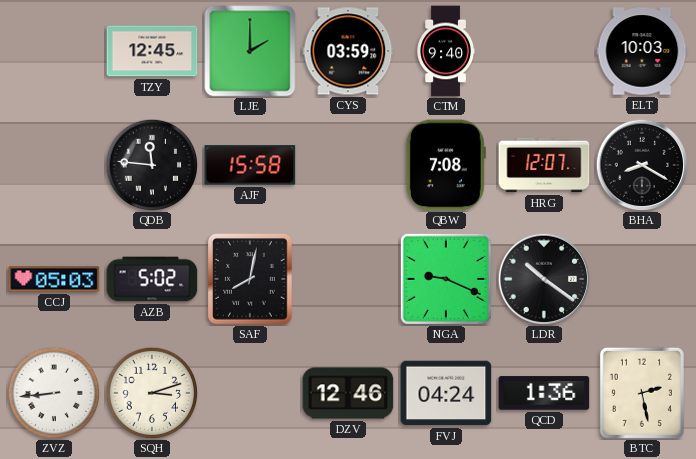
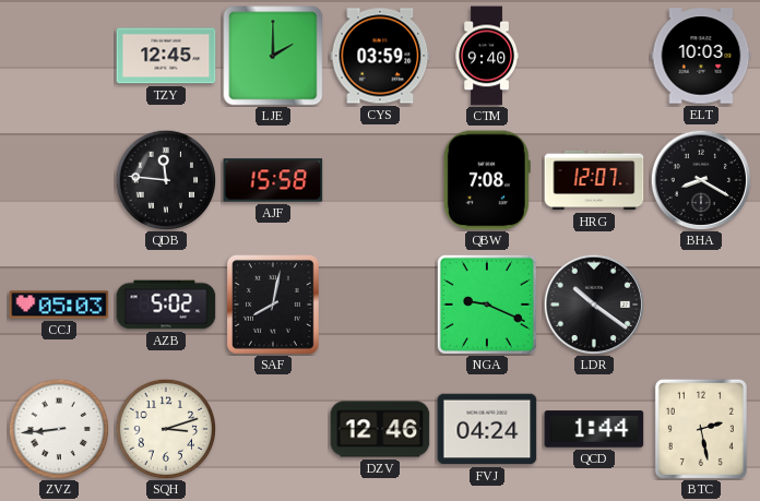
QCD: 1:36 -> 1:44
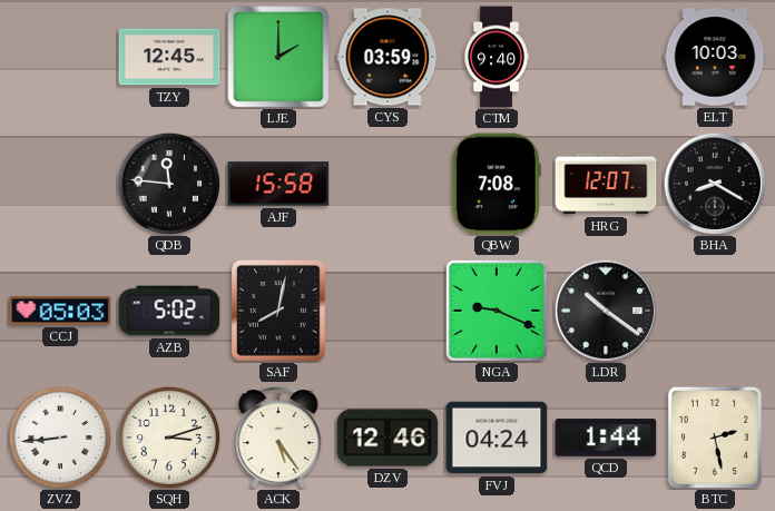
ACK: none -> 5:24
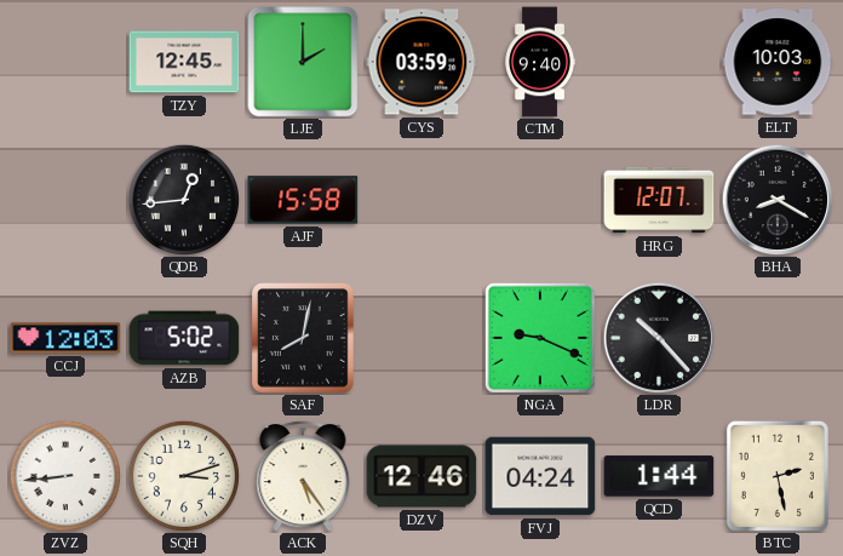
QDB: 11:46 -> 12:44
QBW: 7:08 -> none
CCJ: 05:03 -> 12:03
LDR: 10:21 -> 10:23
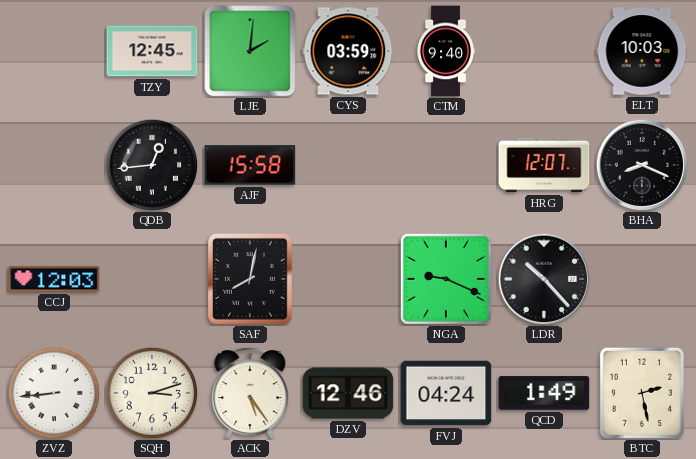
LJE: 2:00 -> 2:01
BHA: 8:20 -> 8:19
AZB: 5:02 -> none
QCD: 1:44 -> 1:49
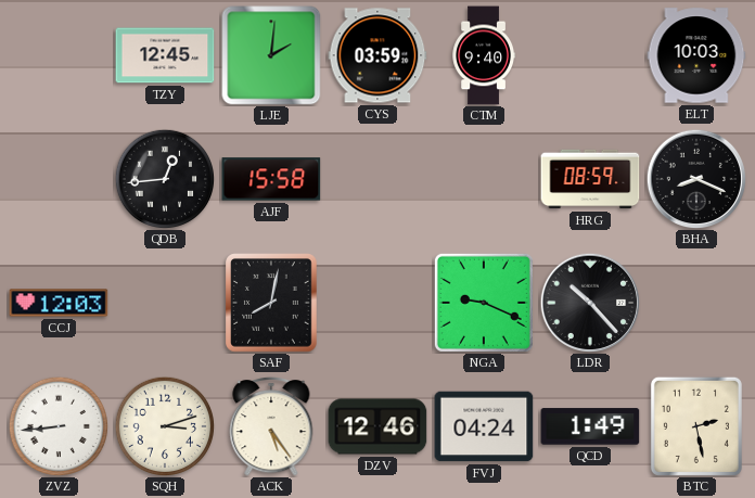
HRG: 12:07 -> 08:59
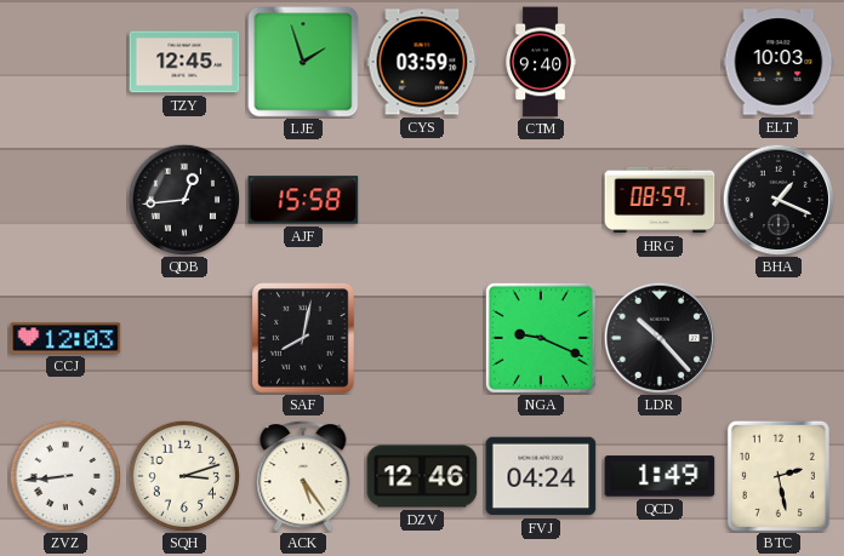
LJE: 2:01 -> 1:57
BHA: 8:19 -> 1:19
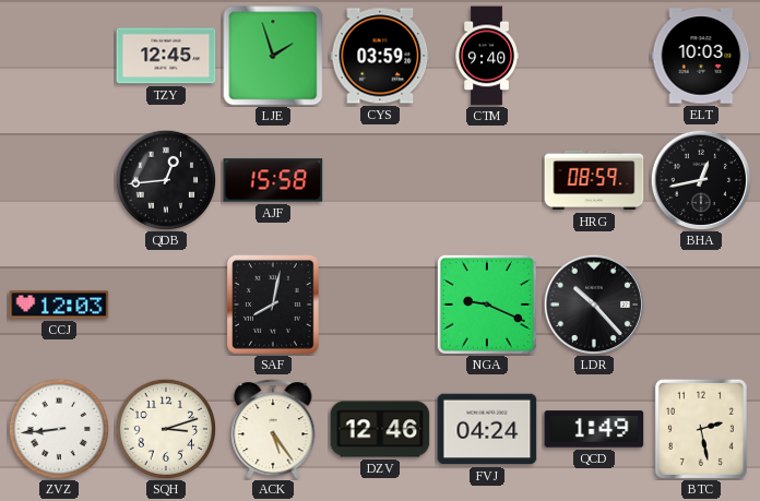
BHA: 1:19 -> 12:43
